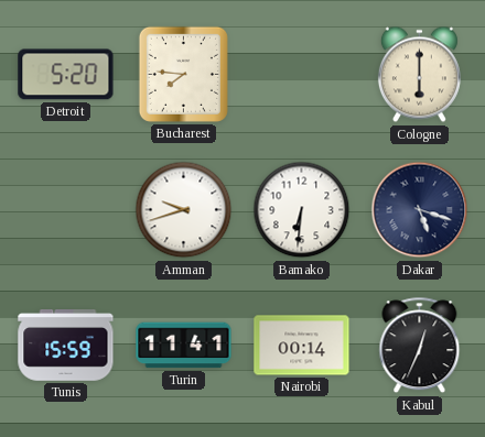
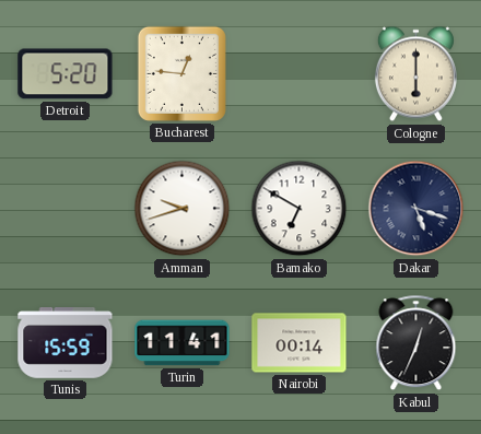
Bucharest: 7:46 -> 12:46
Bamako: 6:31 -> 6:50
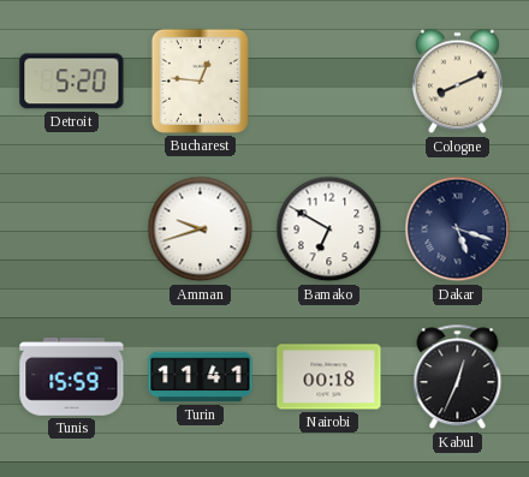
Cologne: 6:00 -> 8:11
Nairobi: 00:14 -> 00:18
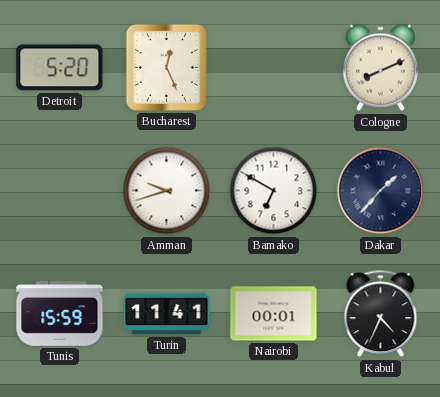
Bucharest: 12:46 -> 12:26
Dakar: 5:18 -> 1:37
Nairobi: 00:18 -> 00:01
Kabul: 12:34 -> 4:34
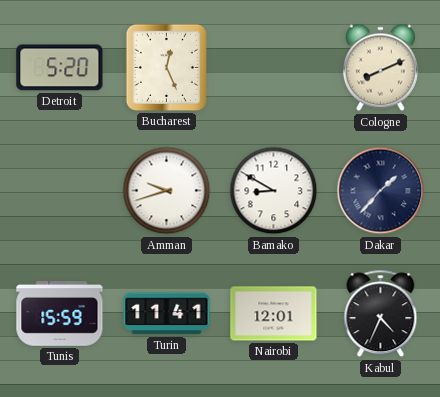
Bamako: 6:50 -> 8:50
Nairobi: 00:01 -> 12:01
